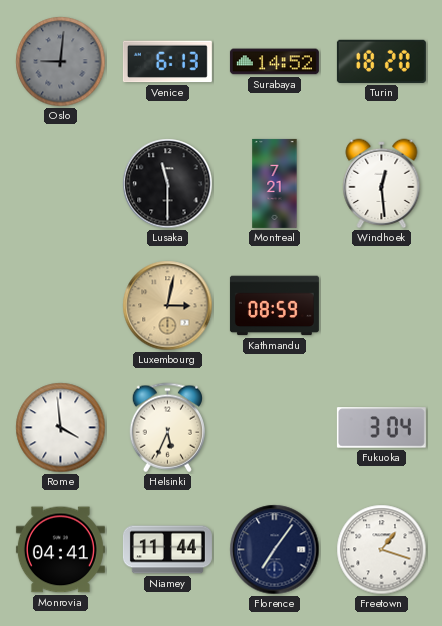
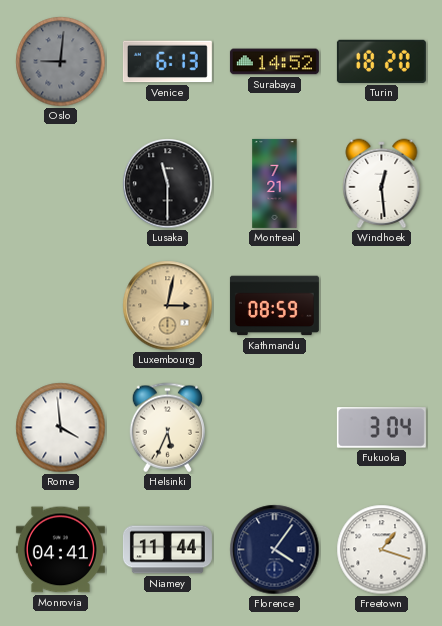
Florence: 7:06 -> 4:06
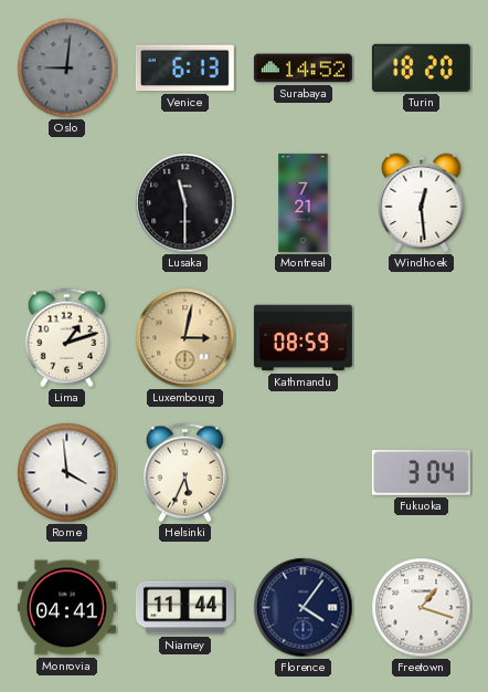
Lima: none -> 1:12
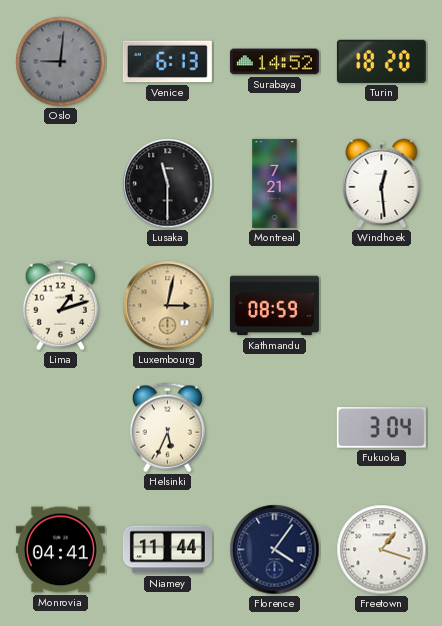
Rome: 3:59 -> none
